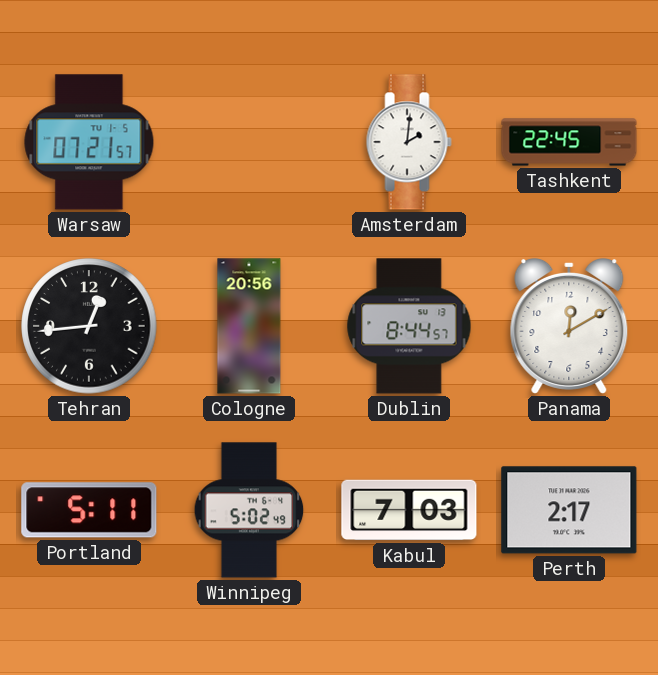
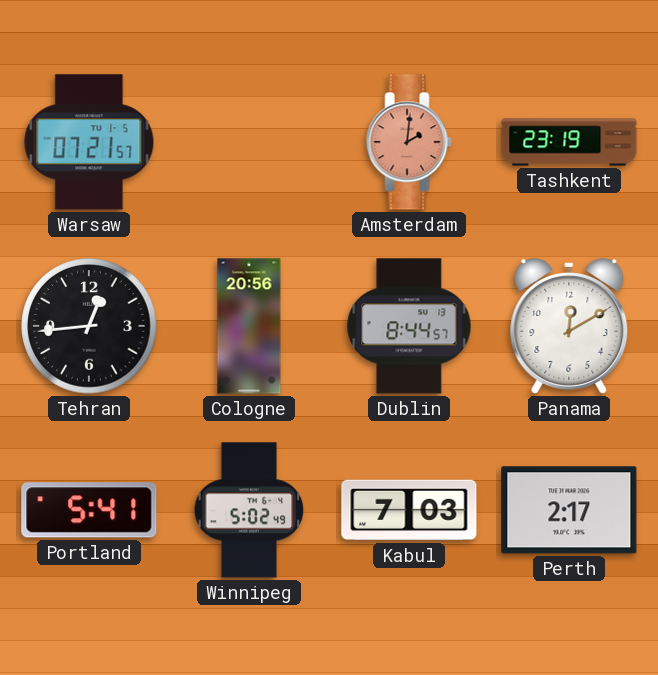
Amsterdam dial: white -> salmon
Tashkent: 22:45 -> 23:19
Portland: 5:11 -> 5:41
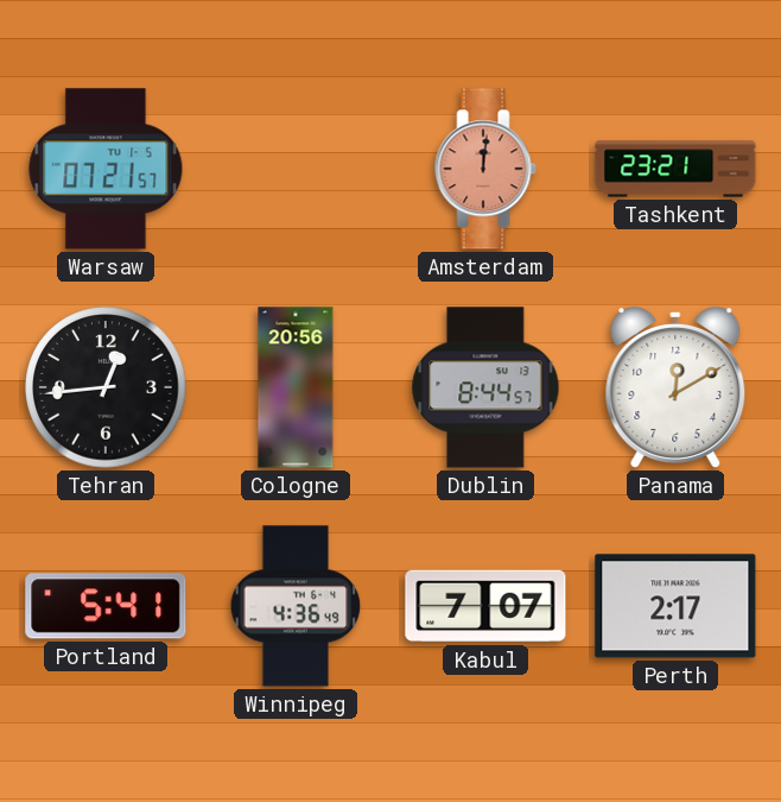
Amsterdam: 2:01 -> 12:01
Tashkent: 23:19 -> 23:21
Winnipeg: 5:02 -> 4:36
Kabul: 7:03 -> 7:07
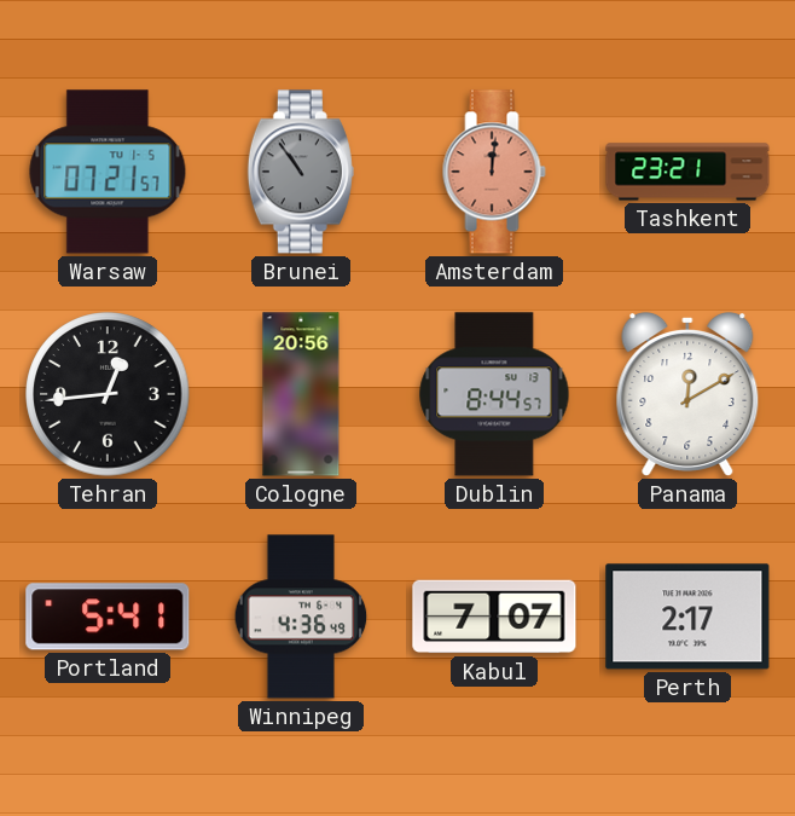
Brunei: none -> 10:54
